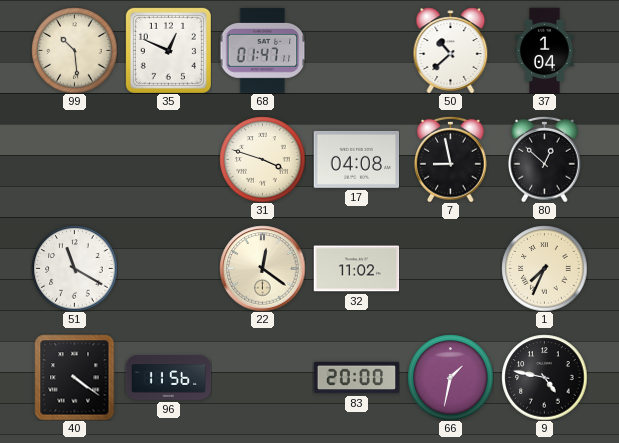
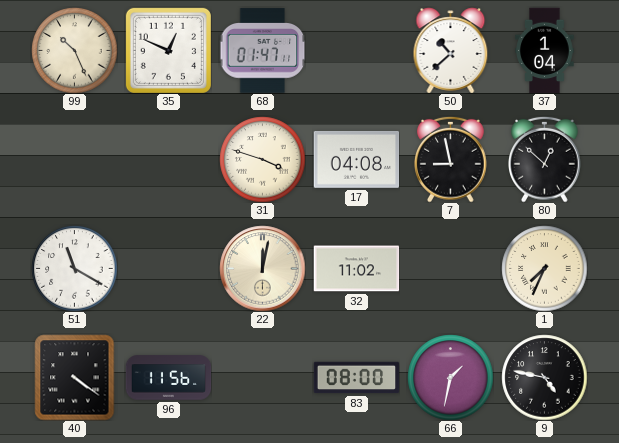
99: 10:29 -> 10:26
22: 12:21 -> 12:02
83: 20:00 -> 08:00
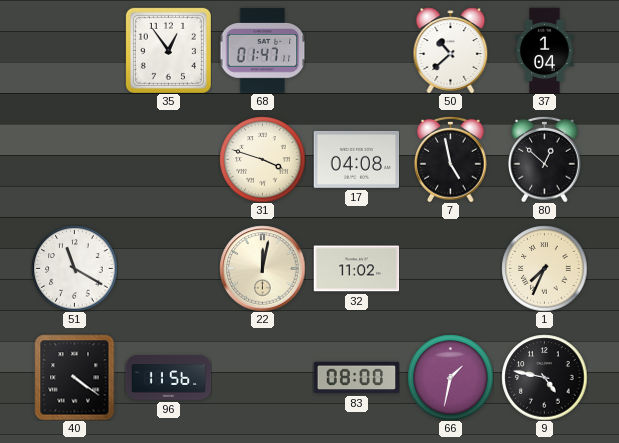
99: 10:26 -> none
35: 12:49 -> 12:54
7: 8:58 -> 4:58
